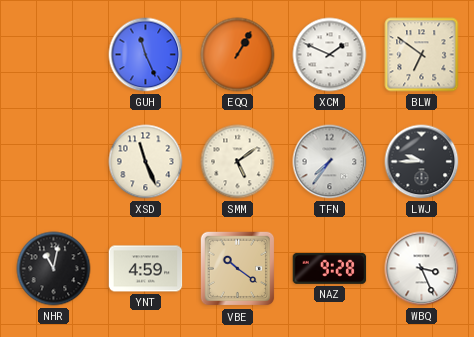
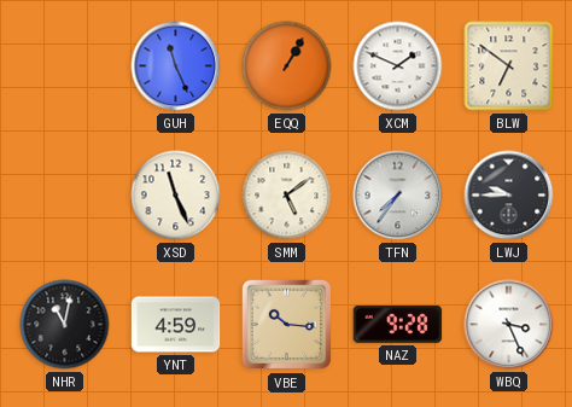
VBE: 10:21 -> 10:16
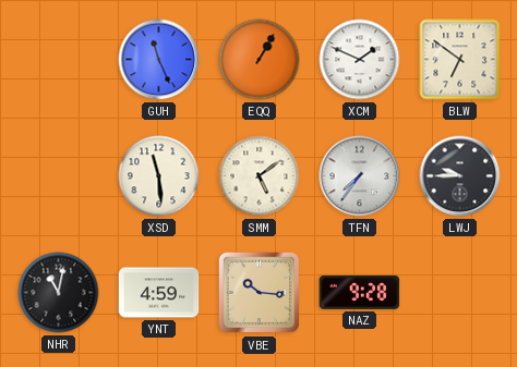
XSD: 11:26 -> 11:29
WBQ: 3:26 -> none
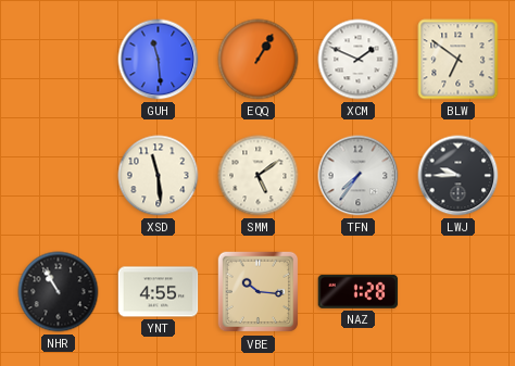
GUH: 11:26 -> 11:29
NHR: 11:02 -> 10:55
YNT: 4:59 -> 4:55
NAZ: 9:28 -> 1:28
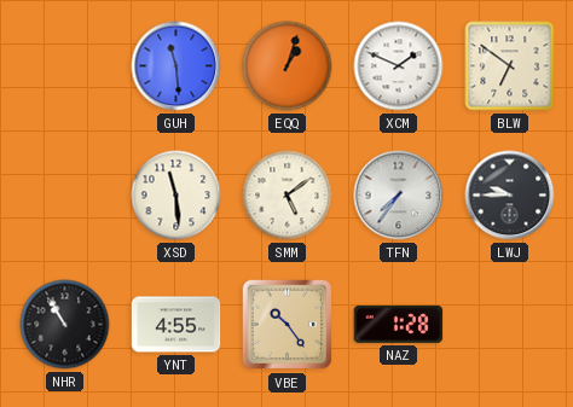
EQQ: 1:05 -> 1:03
VBE: 10:16 -> 10:24
